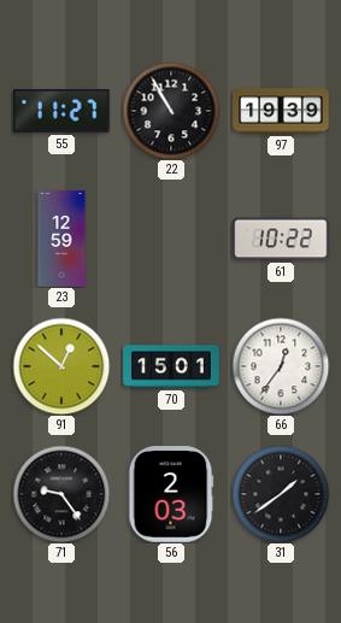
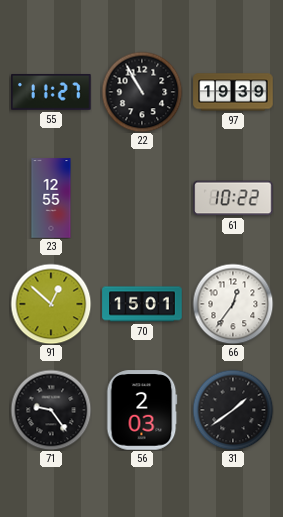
23: 12:59 -> 12:55
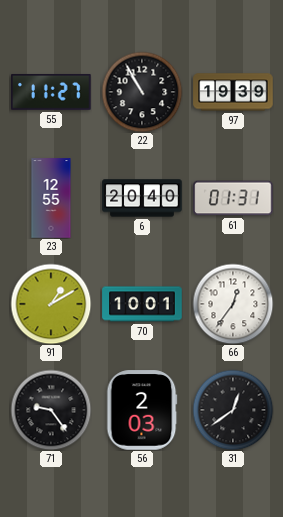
6: none -> 20:40
61: 10:22 -> 01:31
91: 12:52 -> 1:10
70: 15:01 -> 10:01
31: 1:39 -> 12:39
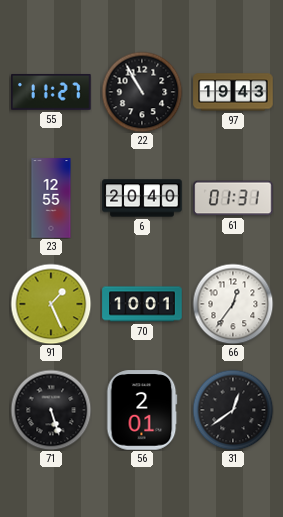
97: 19:39 -> 19:43
91: 1:10 -> 1:26
71: 9:24 -> 5:27
56: 2:03 -> 2:01
